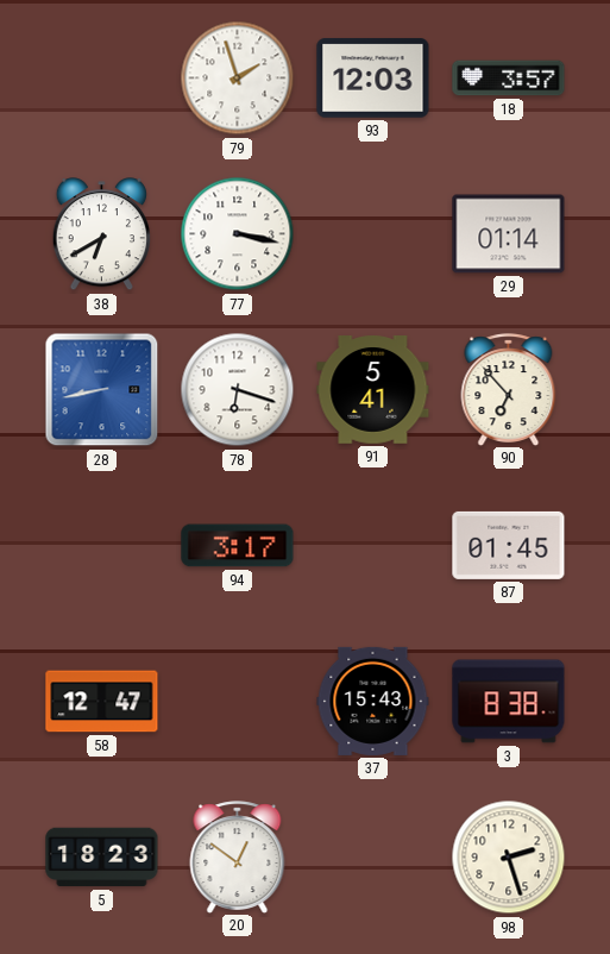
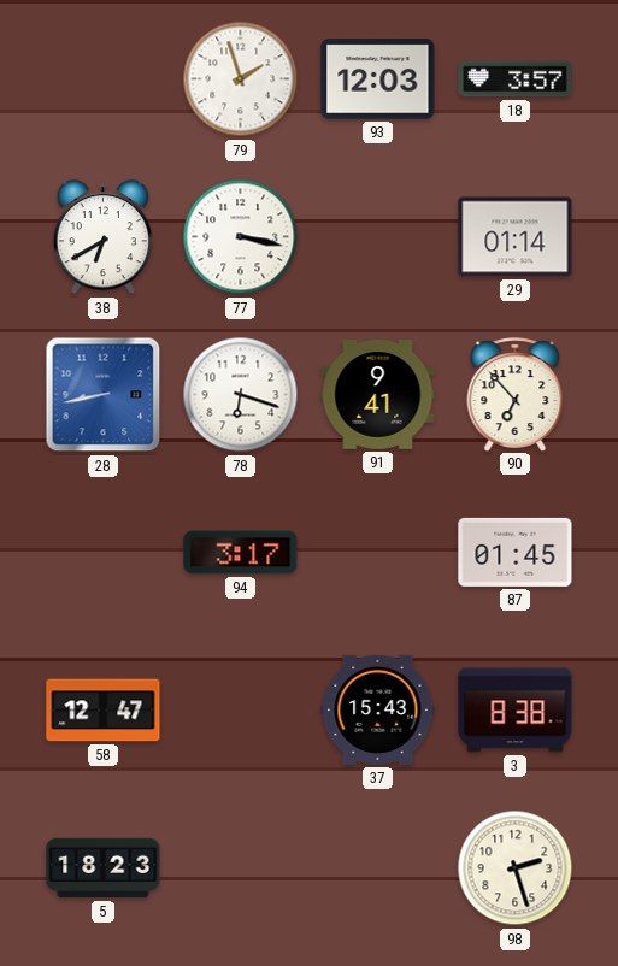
91: 5:41 -> 9:41
20: 12:51 -> none
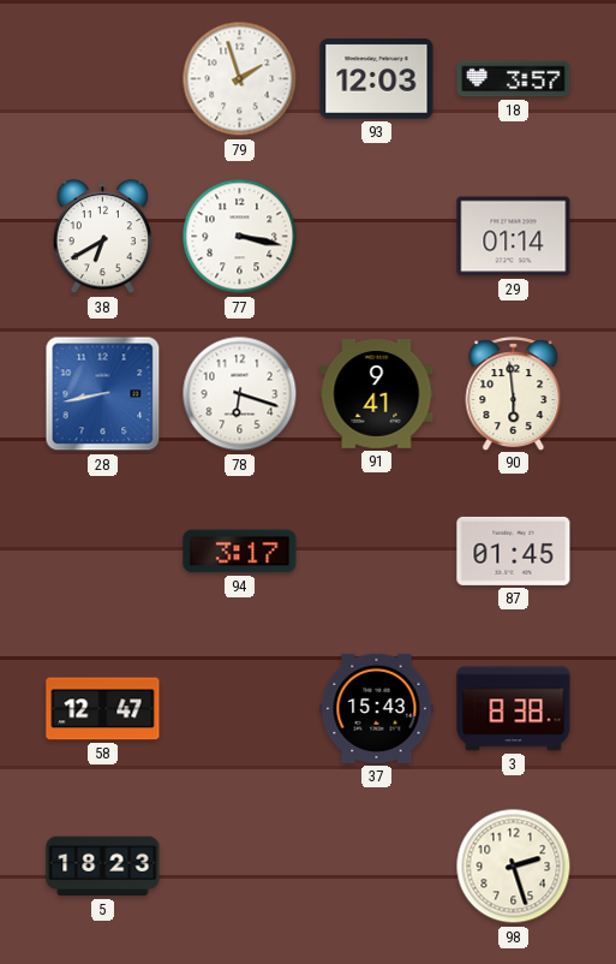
90: 6:53 -> 5:59
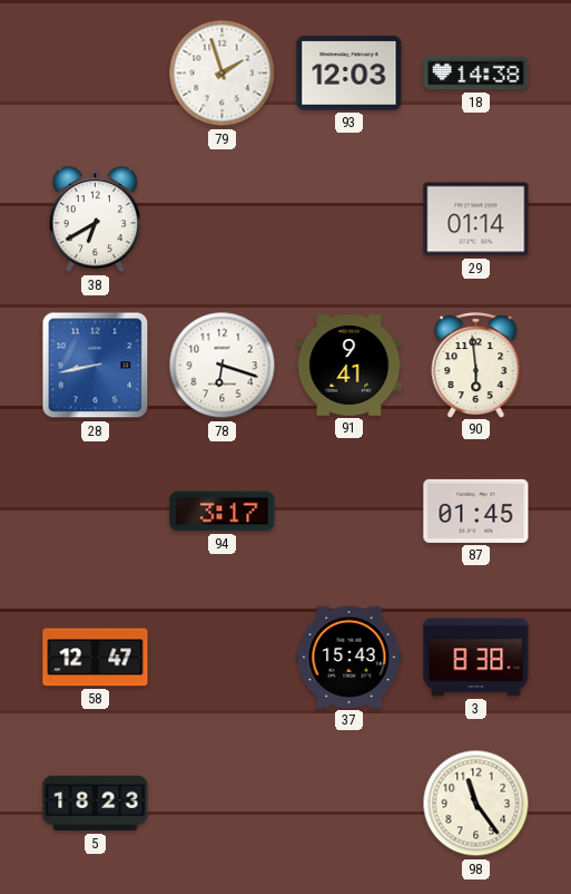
18: 3:57 -> 14:38
77: 3:17 -> none
98: 2:27 -> 11:24
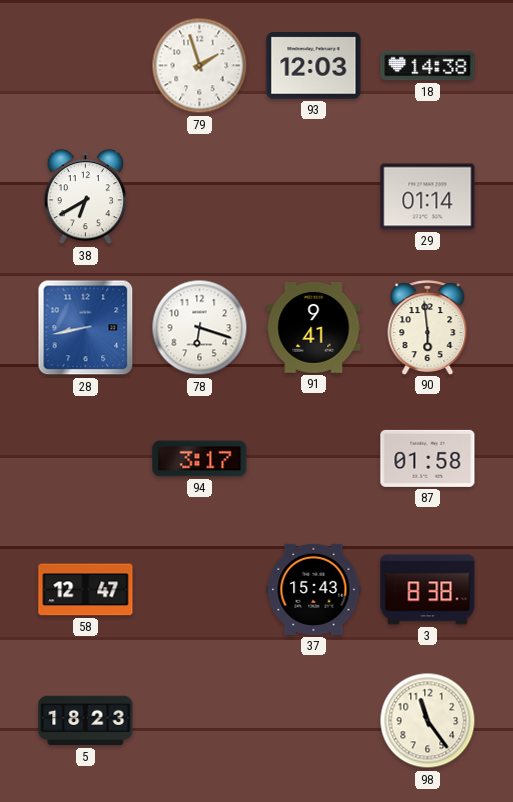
87: 01:45 -> 01:58
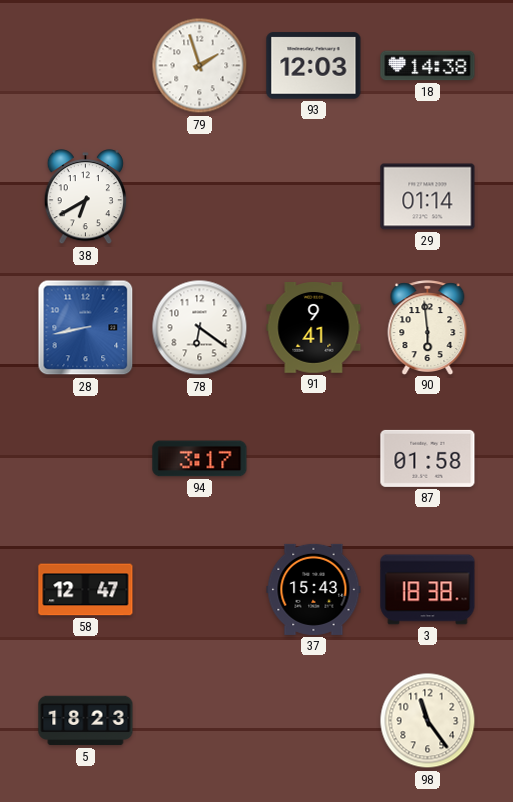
78: 6:18 -> 6:21
3: 8:38 -> 18:38
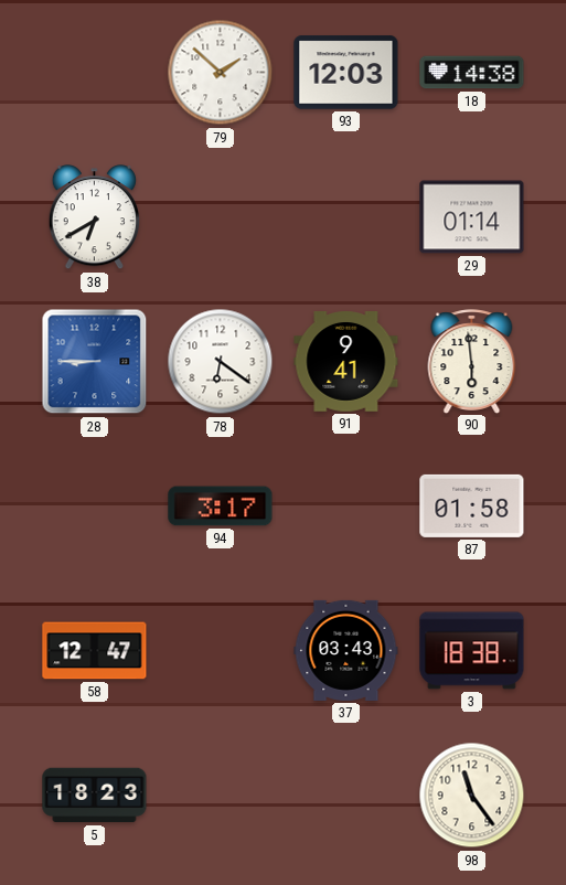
79: 1:57 -> 1:52
28: 8:43 -> 8:45
37: 15:43 -> 03:43
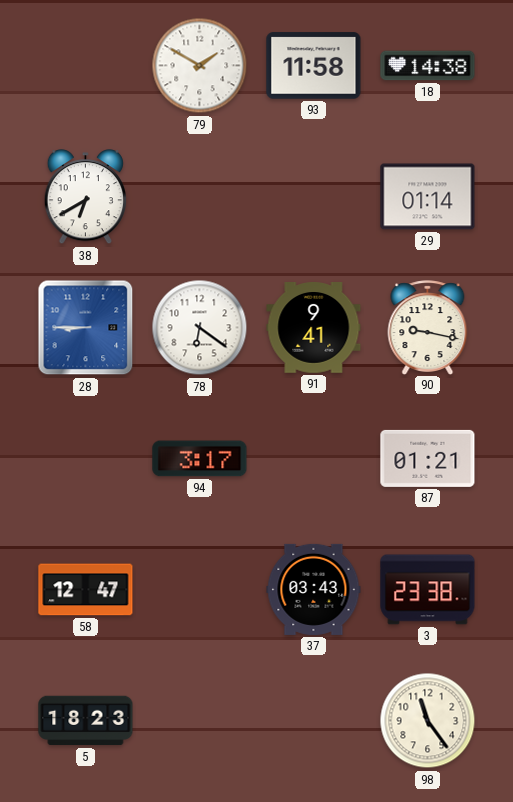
79: 1:52 -> 1:50
93: 12:03 -> 11:58
90: 5:59 -> 9:17
87: 01:58 -> 01:21
3: 18:38 -> 23:38
